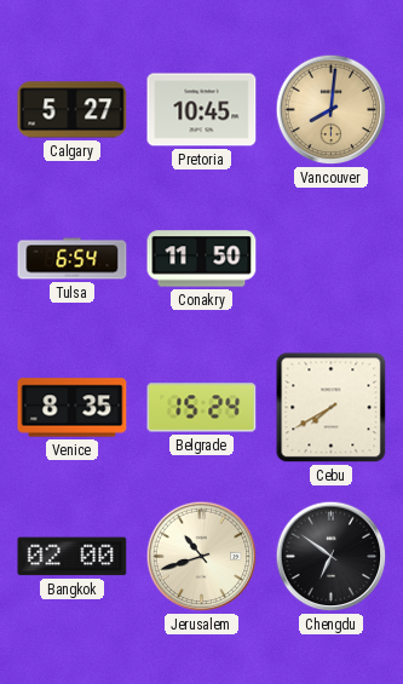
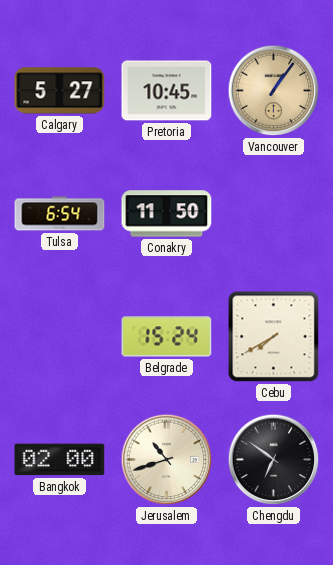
Vancouver: 8:01 -> 1:06
Venice: 8:35 -> none
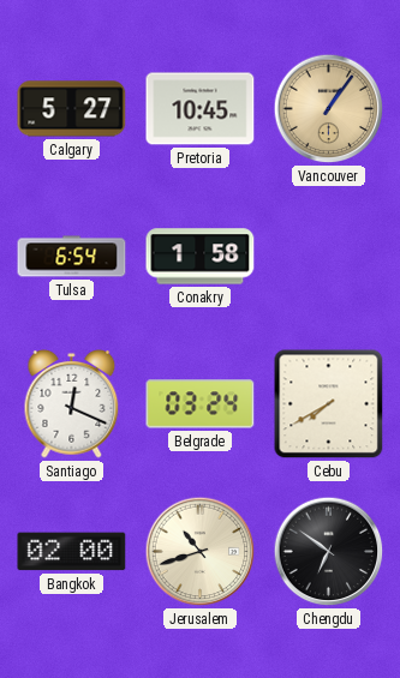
Conakry: 11:50 -> 1:58
Santiago: none -> 12:19
Belgrade: 15:24 -> 03:24
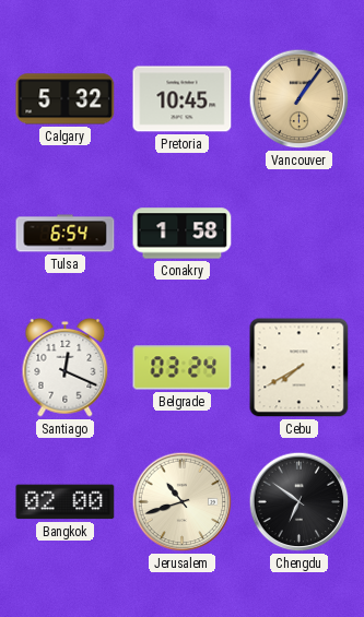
Calgary: 5:27 -> 5:32
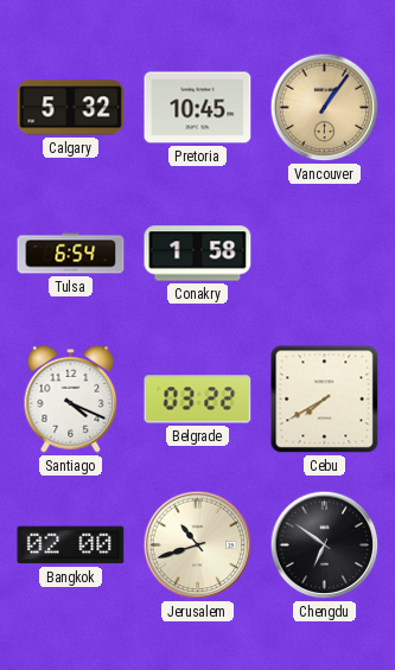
Santiago: 12:19 -> 4:19
Belgrade: 03:24 -> 03:22
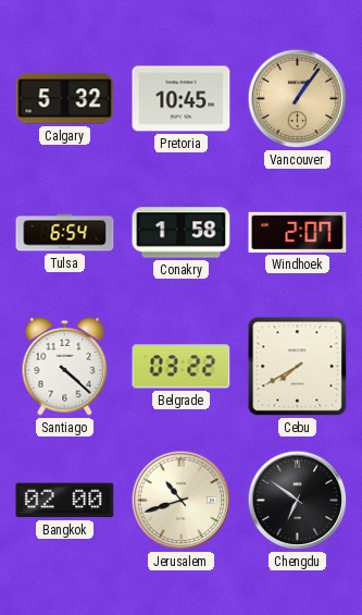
Windhoek: none -> 2:07
Santiago: 4:19 -> 4:22
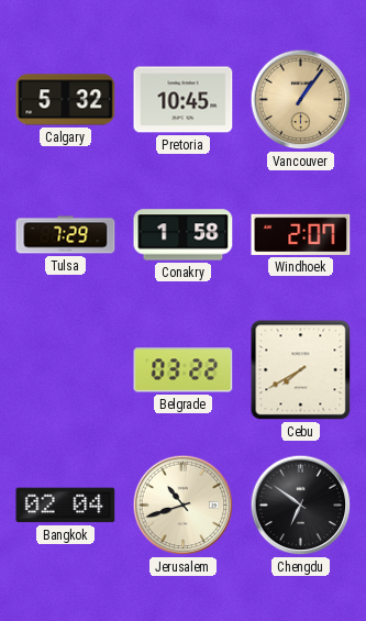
Tulsa: 6:54 -> 7:29
Santiago: 4:22 -> none
Bangkok: 02:00 -> 02:04
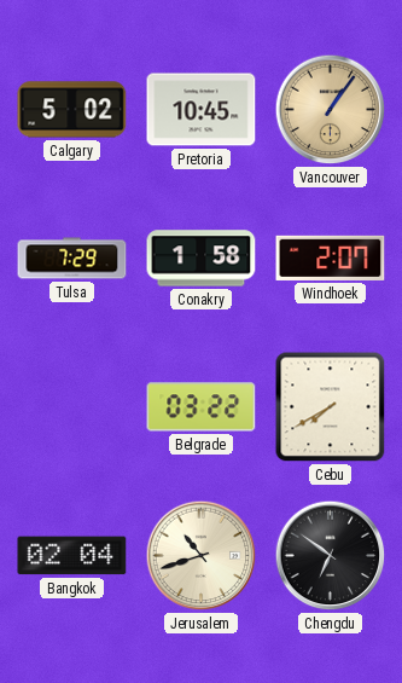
Calgary: 5:32 -> 5:02
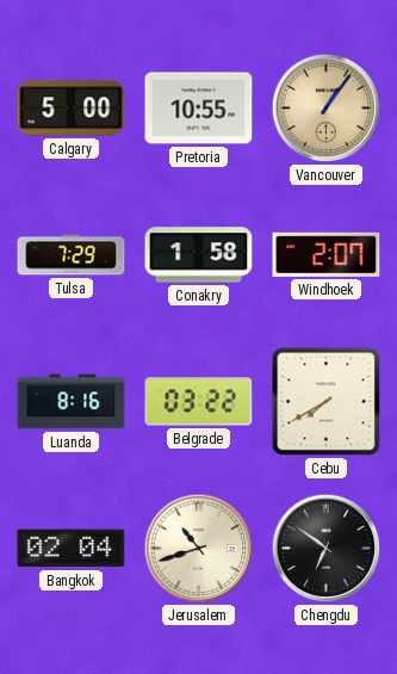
Calgary: 5:02 -> 5:00
Pretoria: 10:45 -> 10:55
Luanda: none -> 8:16
